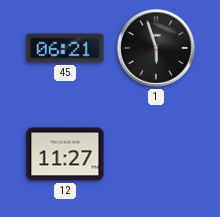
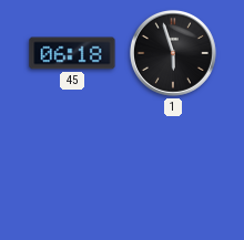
45: 06:21 -> 06:18
12: 11:27 -> none
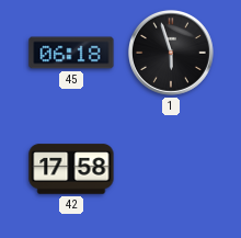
42: none -> 17:58
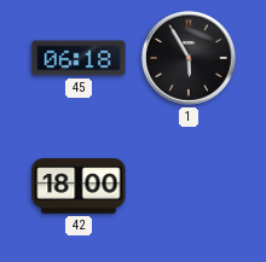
1: 5:57 -> 5:55
42: 17:58 -> 18:00
